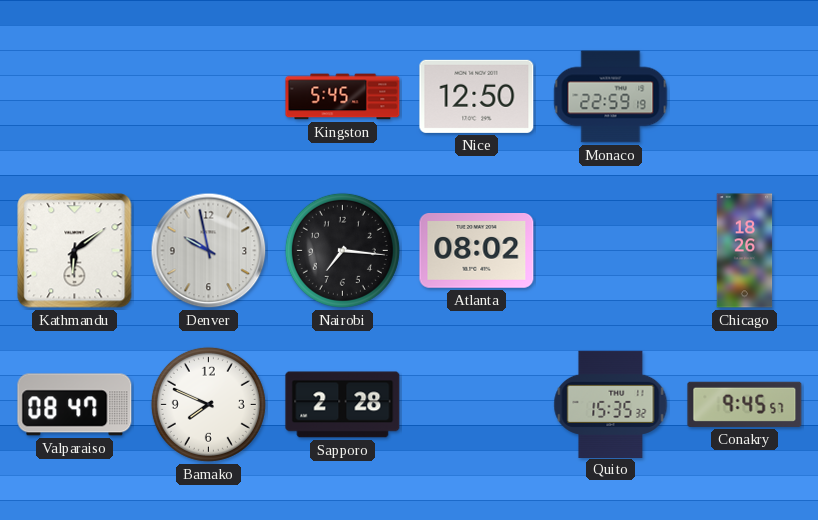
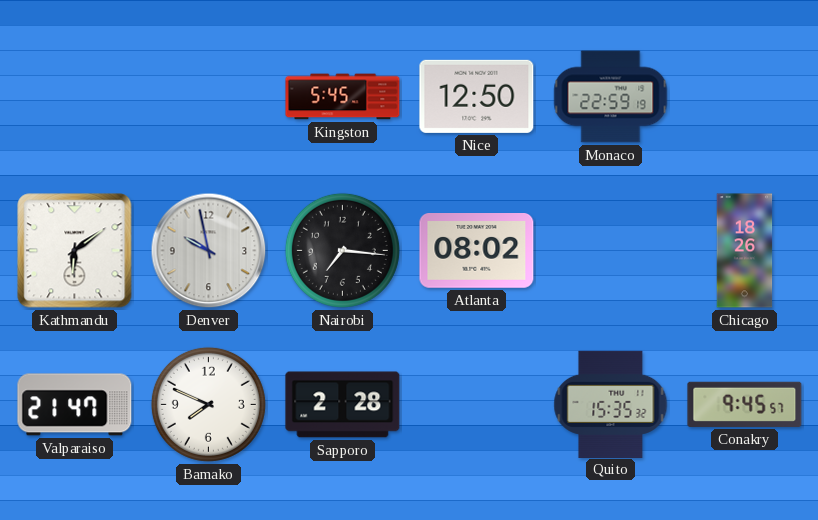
Valparaiso: 08:47 -> 21:47
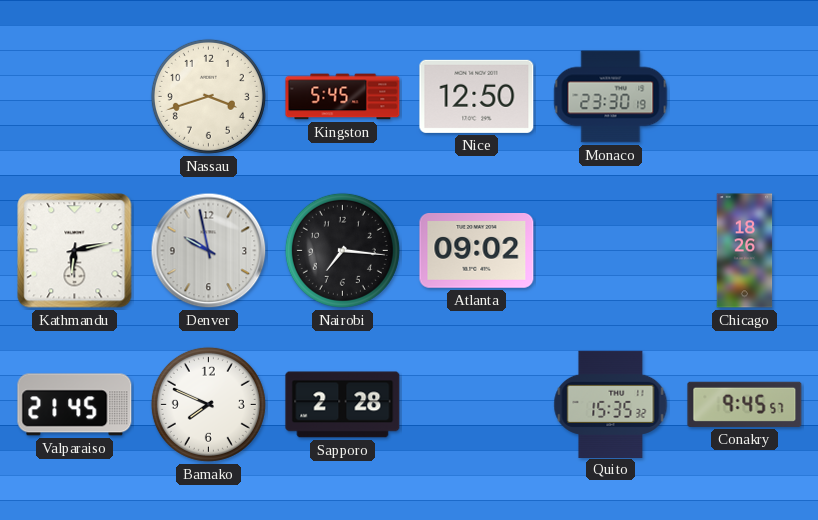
Nassau: none -> 3:42
Monaco: 22:59 -> 23:30
Kathmandu: 6:09 -> 6:13
Atlanta: 08:02 -> 09:02
Valparaiso: 21:47 -> 21:45
